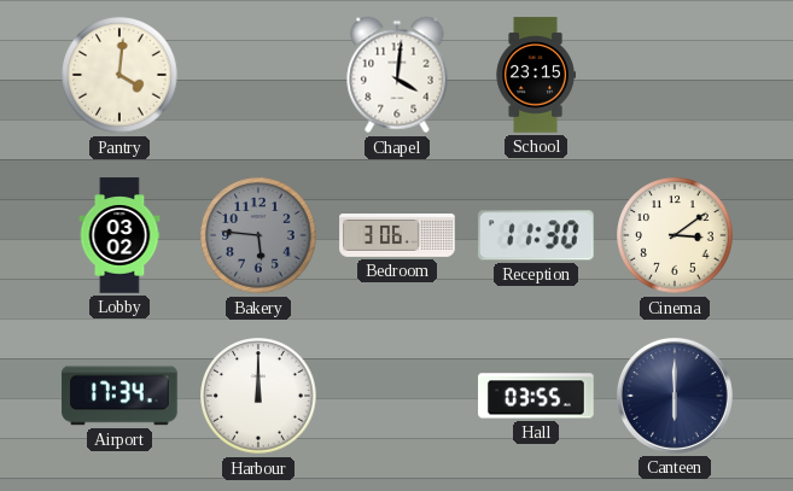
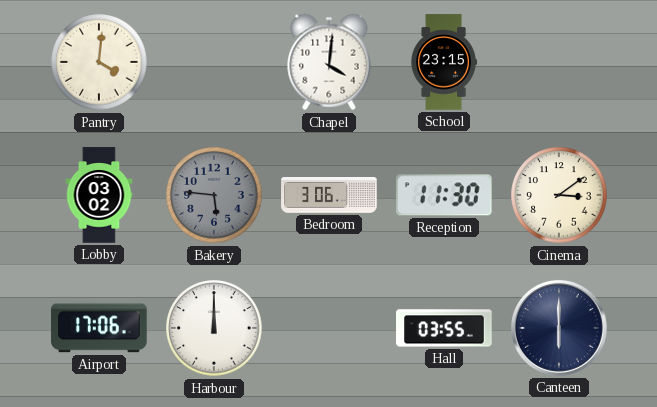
Airport: 17:34 -> 17:06
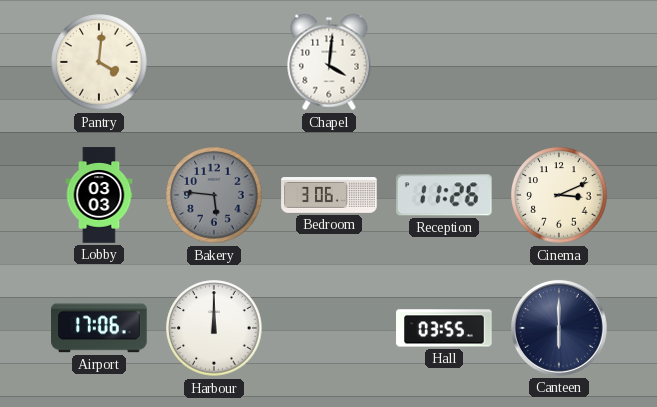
School: 23:15 -> none
Lobby: 03:02 -> 03:03
Reception: 11:30 -> 11:26
Cinema: 3:09 -> 3:11
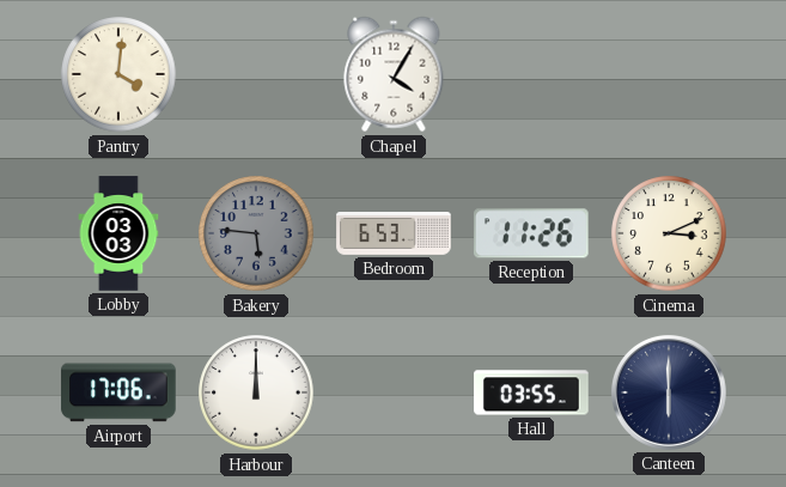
Chapel: 4:01 -> 4:05
Bedroom: 3:06 -> 6:53
